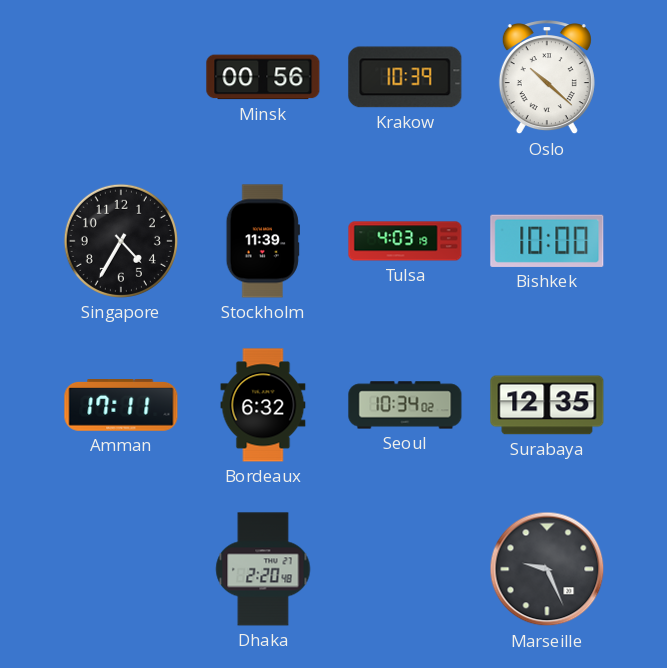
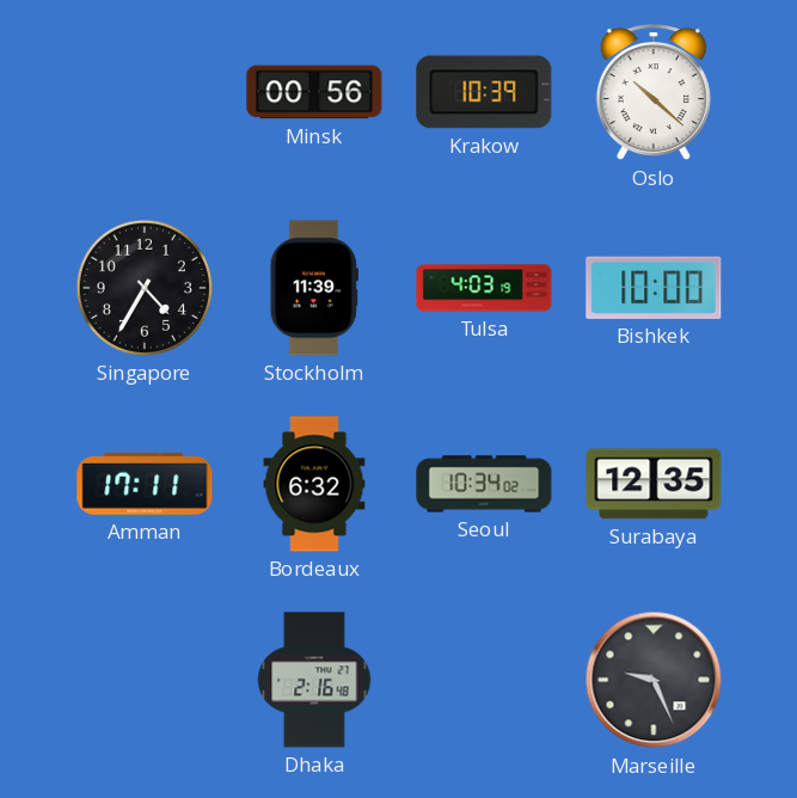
Dhaka: 2:20 -> 2:16
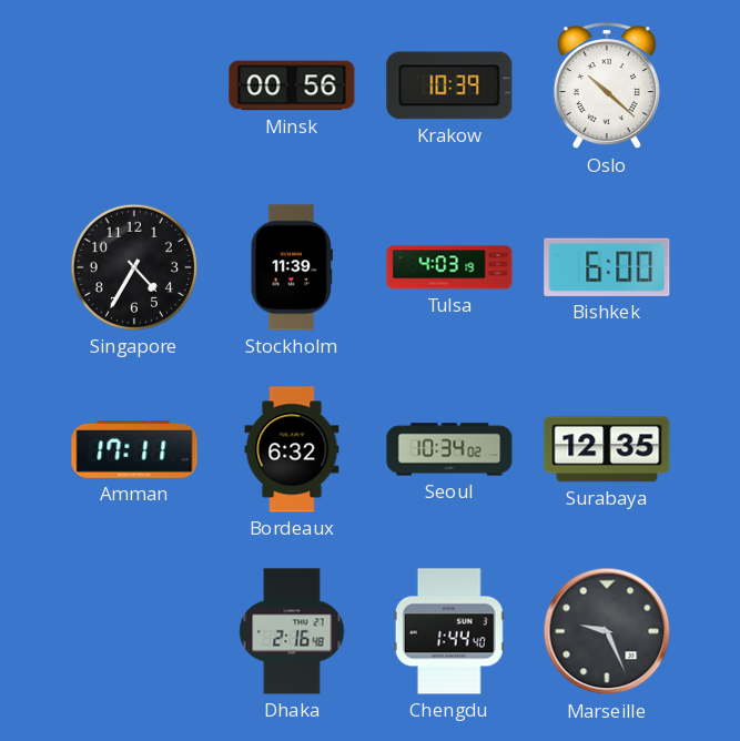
Bishkek: 10:00 -> 6:00
Chengdu: none -> 1:44
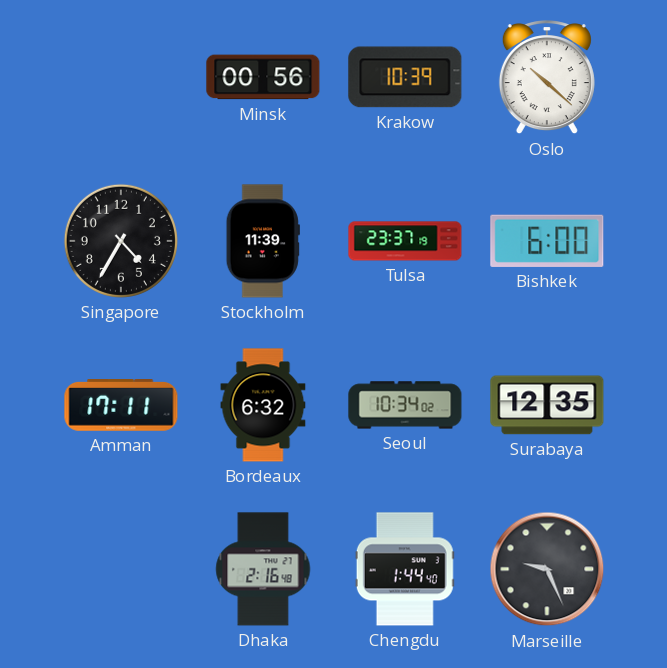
Tulsa: 4:03 -> 23:37
